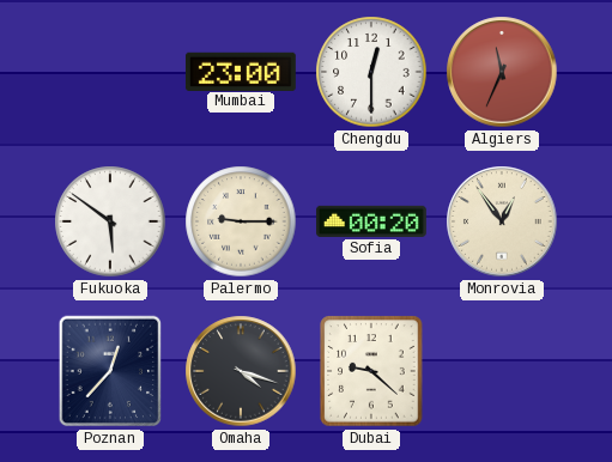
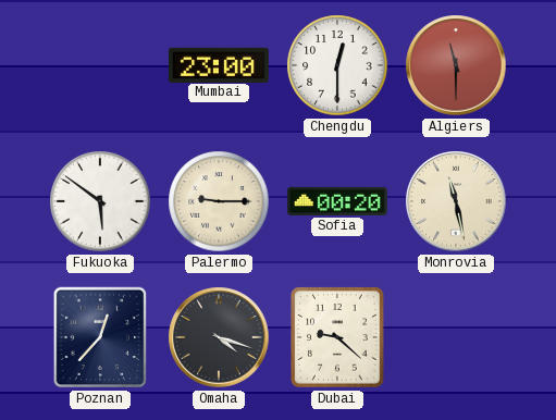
Algiers: 11:34 -> 11:30
Monrovia: 12:54 -> 11:28
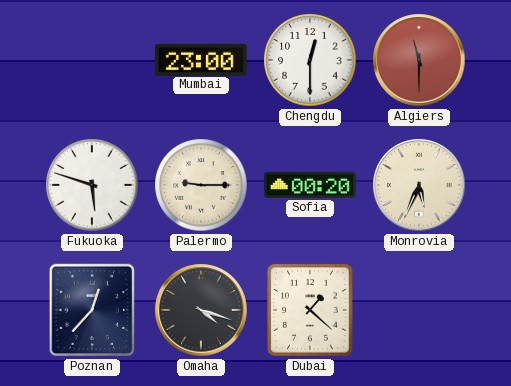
Fukuoka: 5:51 -> 5:48
Monrovia: 11:28 -> 5:34
Dubai: 9:22 -> 1:22
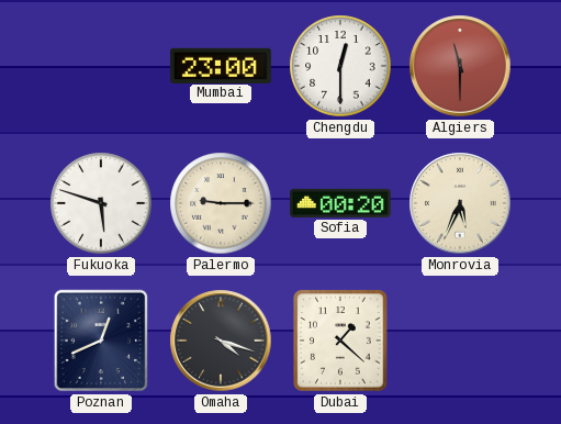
Poznan: 12:37 -> 12:41
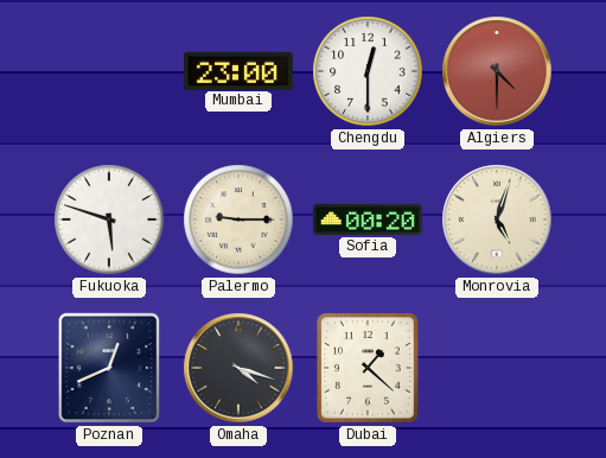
Algiers: 11:30 -> 4:30
Monrovia: 5:34 -> 5:03
